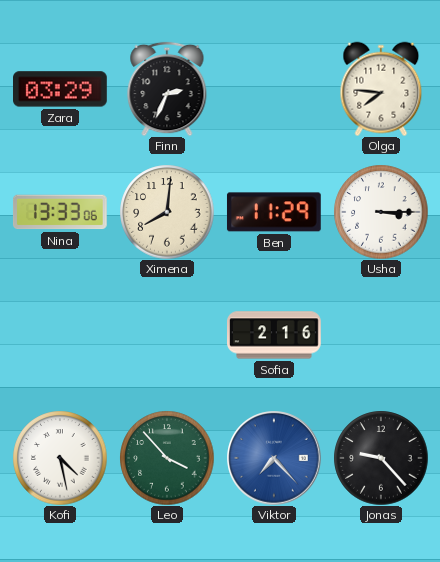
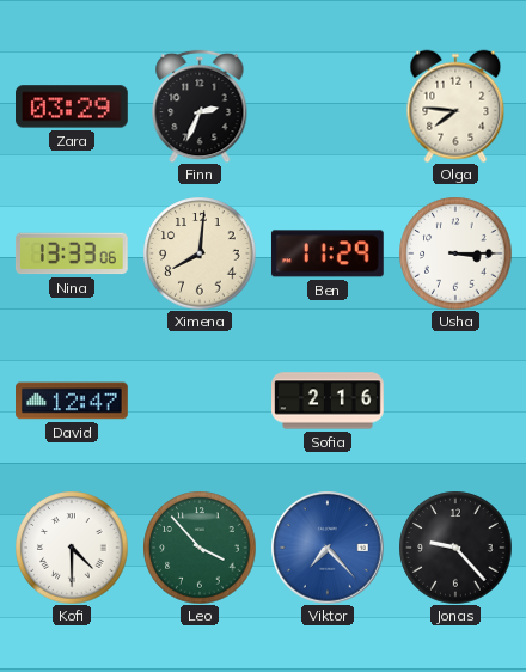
David: none -> 12:47
Kofi: 4:28 -> 4:30
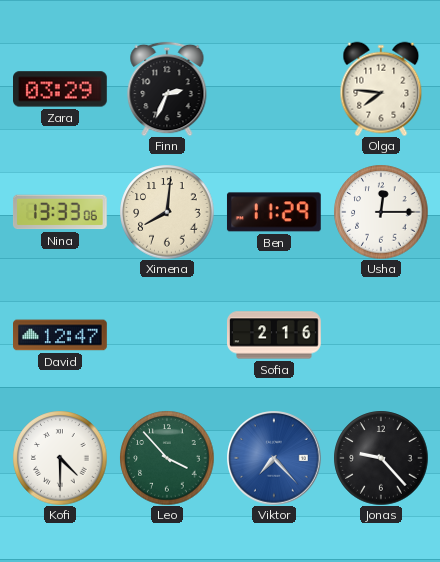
Usha: 3:15 -> 12:15
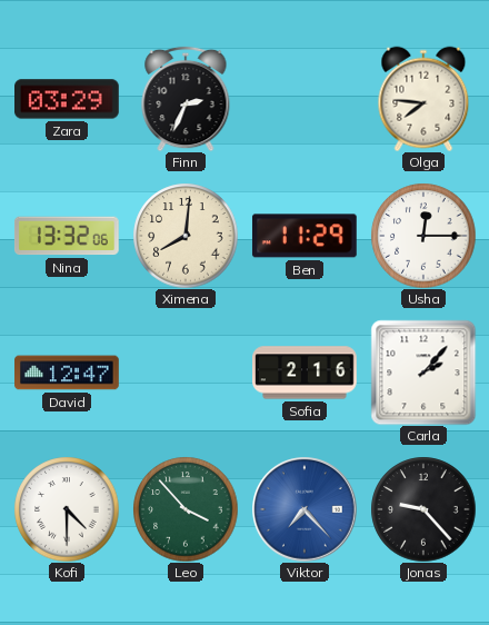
Nina: 13:33 -> 13:32
Carla: none -> 2:07
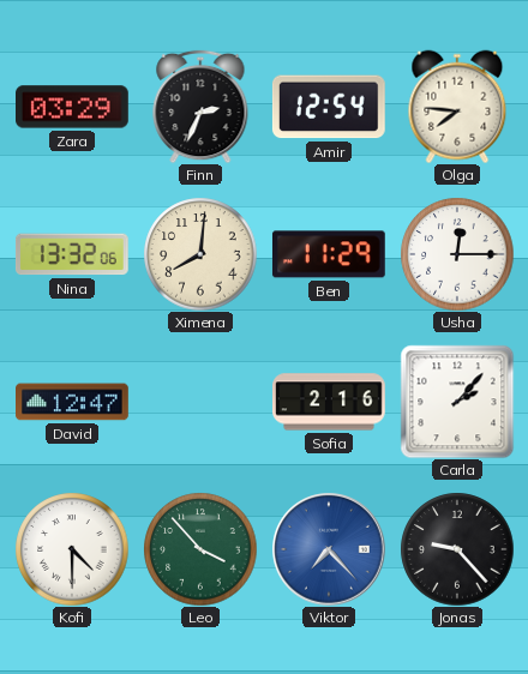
Amir: none -> 12:54
